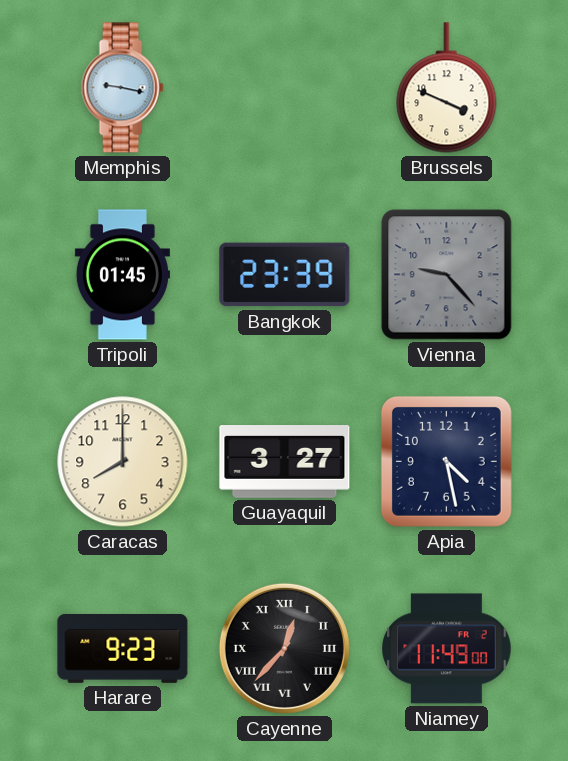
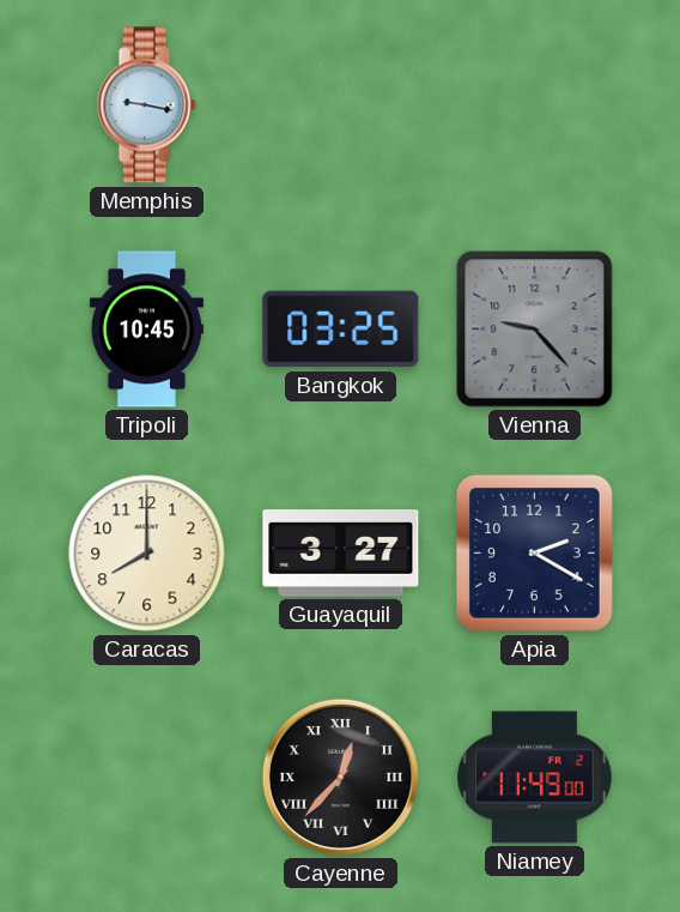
Brussels: 3:49 -> none
Tripoli: 01:45 -> 10:45
Bangkok: 23:39 -> 03:25
Apia: 4:28 -> 2:20
Harare: 9:23 -> none
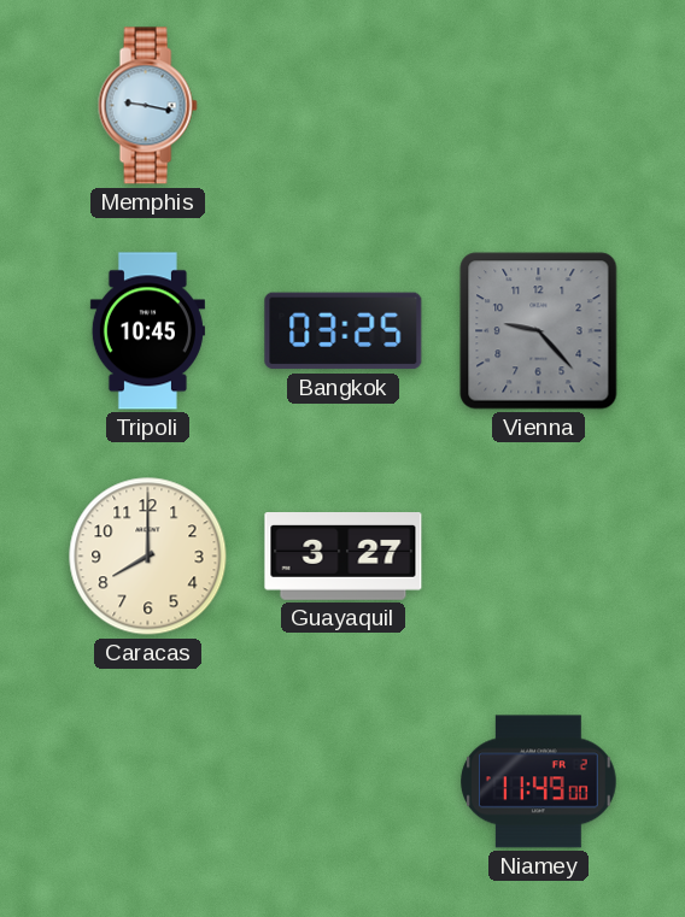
Apia: 2:20 -> none
Cayenne: 12:37 -> none
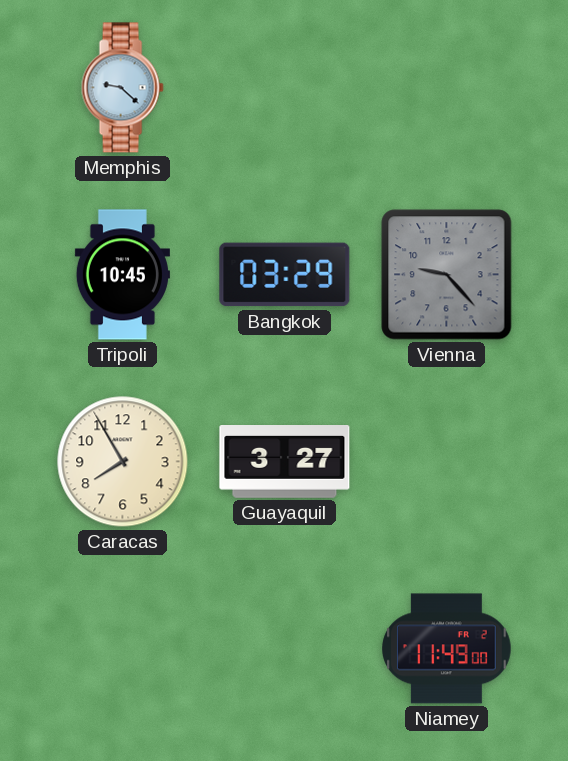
Memphis: 9:17 -> 9:22
Bangkok: 03:25 -> 03:29
Caracas: 8:00 -> 7:55
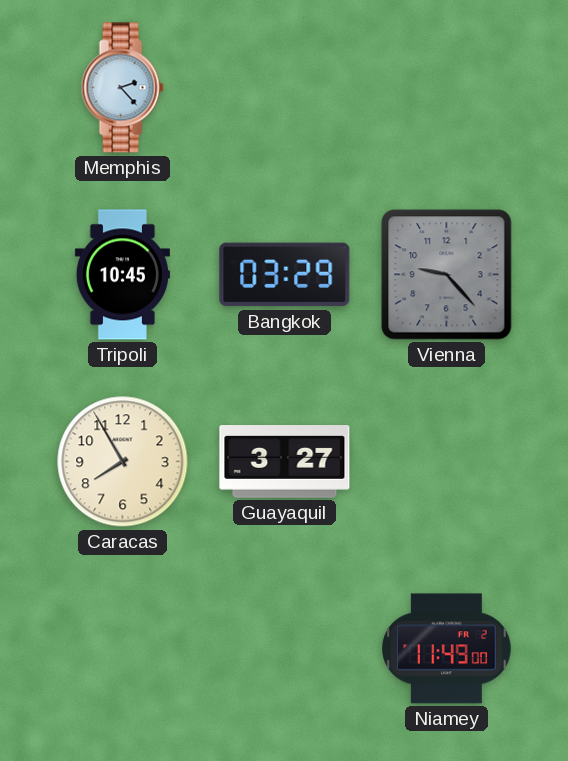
Memphis: 9:22 -> 2:23
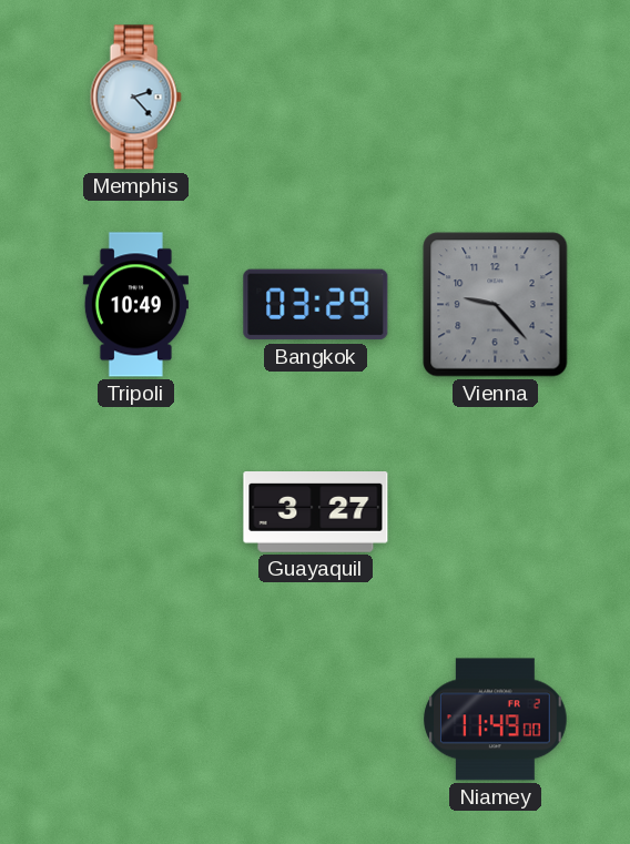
Tripoli: 10:45 -> 10:49
Caracas: 7:55 -> none
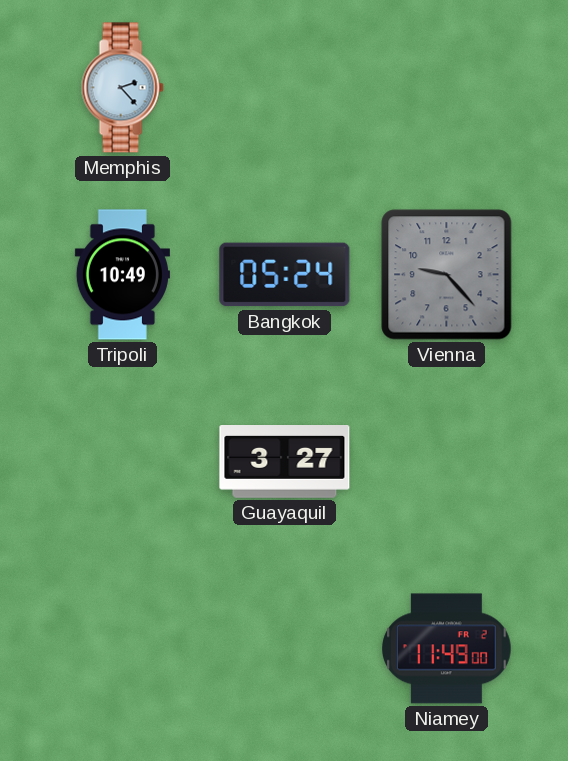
Bangkok: 03:29 -> 05:24
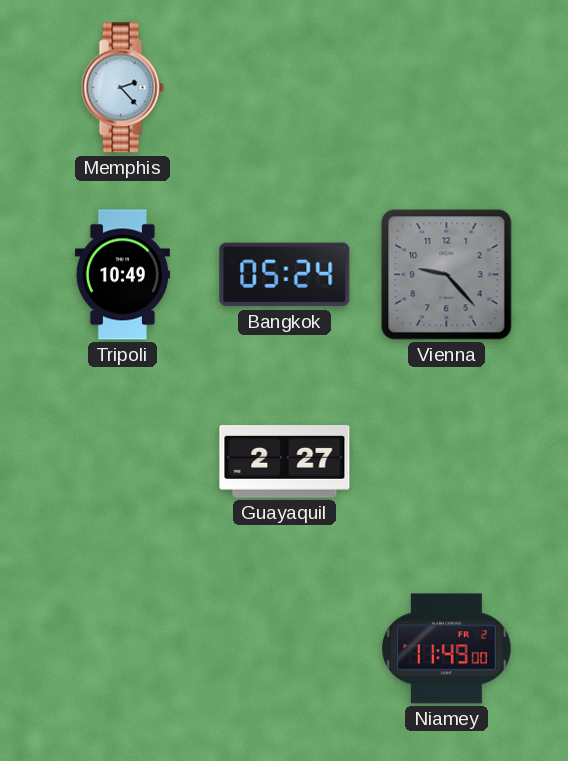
Guayaquil: 3:27 -> 2:27
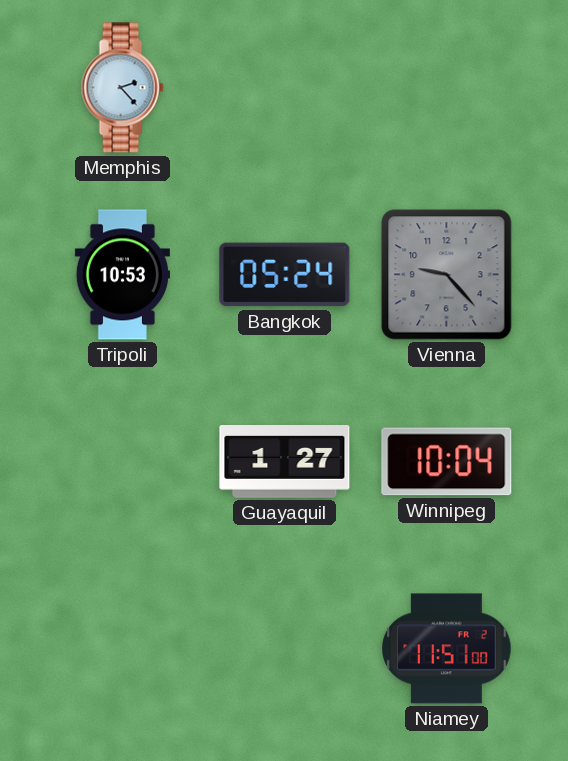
Tripoli: 10:49 -> 10:53
Guayaquil: 2:27 -> 1:27
Winnipeg: none -> 10:04
Niamey: 11:49 -> 11:51
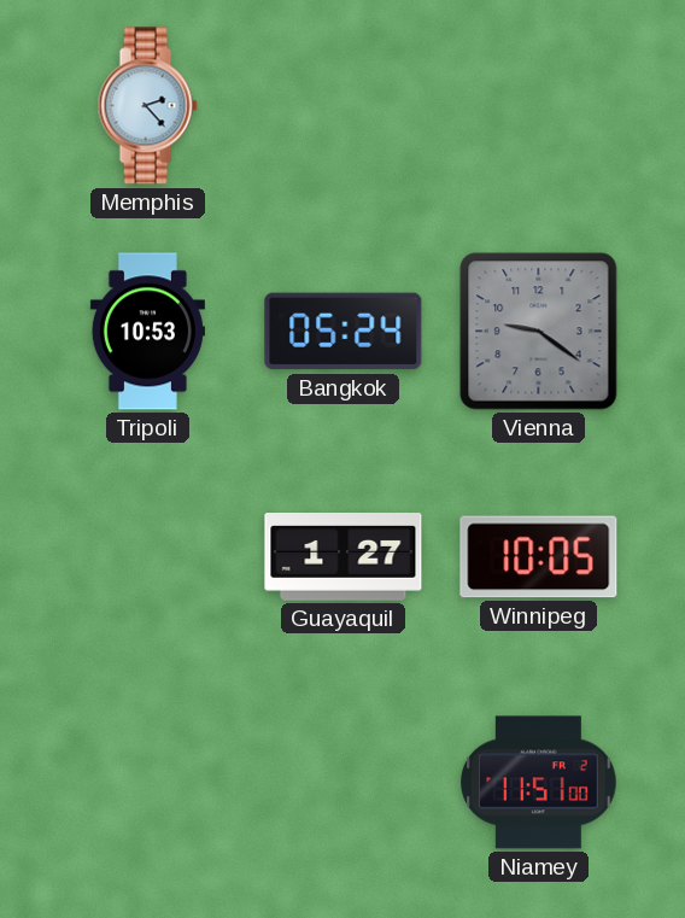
Vienna: 9:23 -> 9:21
Winnipeg: 10:04 -> 10:05
